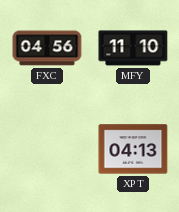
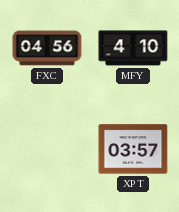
MFY: 11:10 -> 4:10
XPT: 04:13 -> 03:57
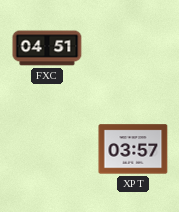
FXC: 04:56 -> 04:51
MFY: 4:10 -> none
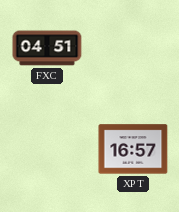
XPT: 03:57 -> 16:57
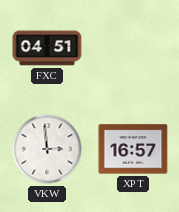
VKW: none -> 2:59
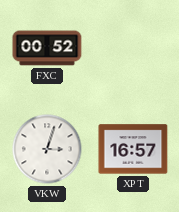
FXC: 04:51 -> 00:52
VKW: 2:59 -> 3:03
